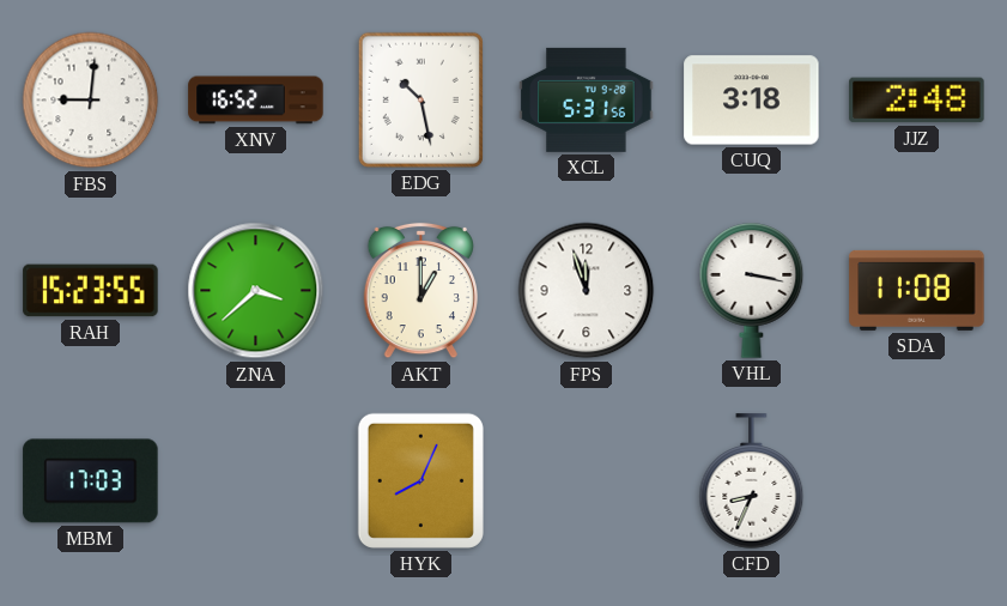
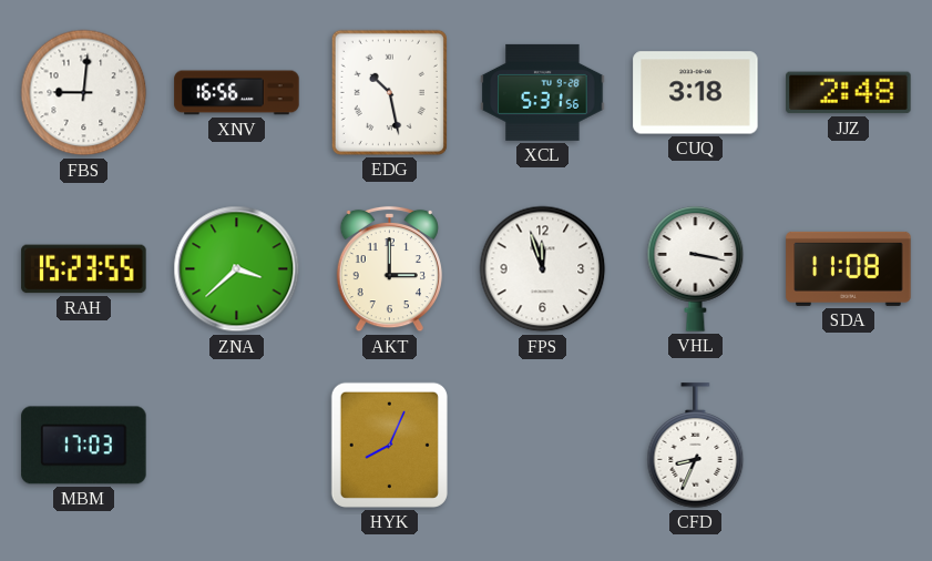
XNV: 16:52 -> 16:56
AKT: 1:00 -> 3:00
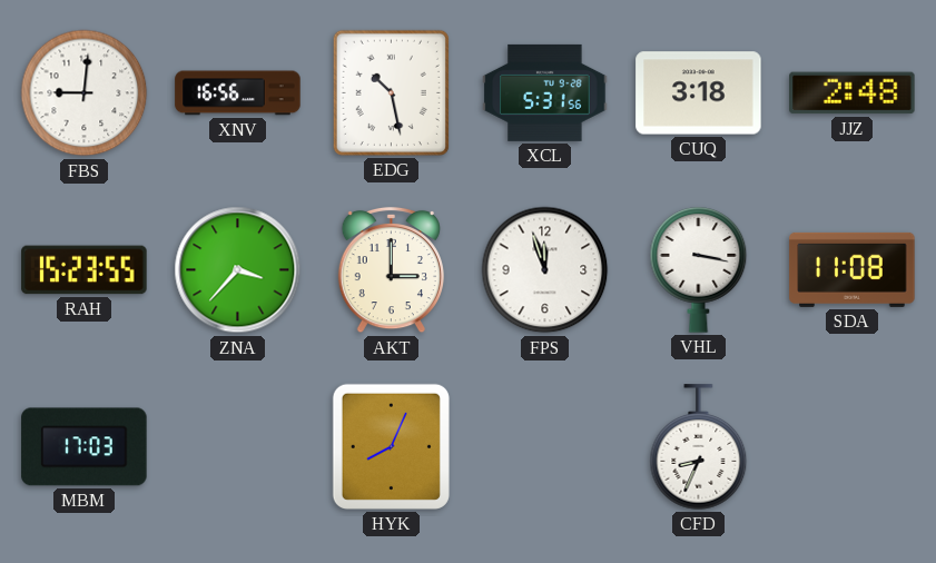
ZNA: 3:38 -> 3:37
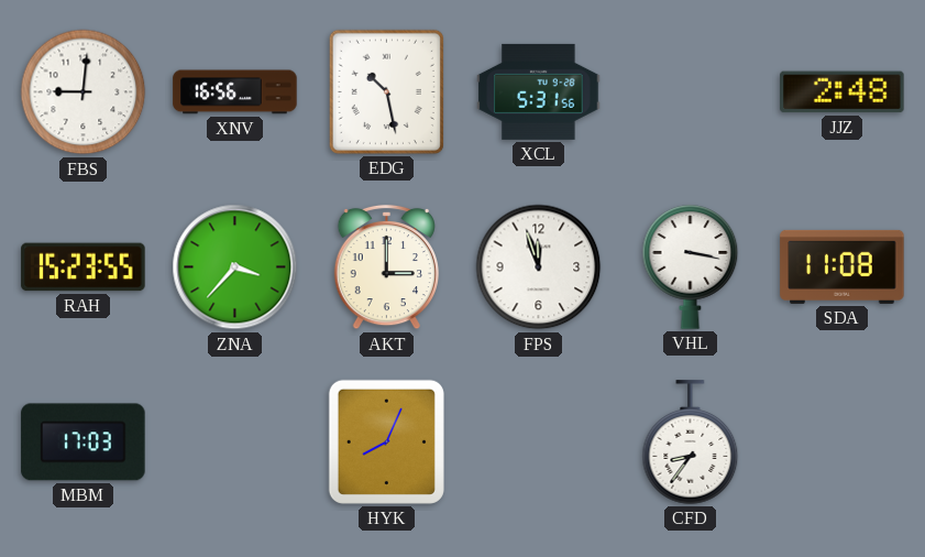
CUQ: 3:18 -> none
CFD: 8:34 -> 8:36
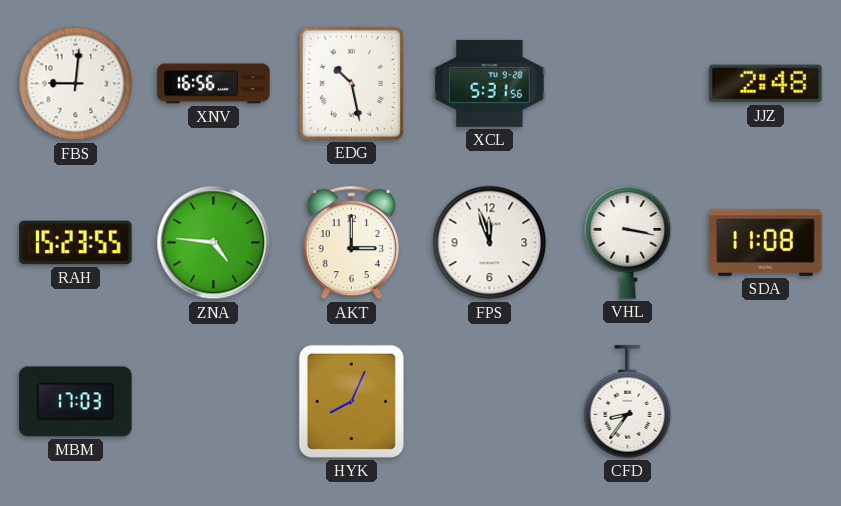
ZNA: 3:37 -> 4:46
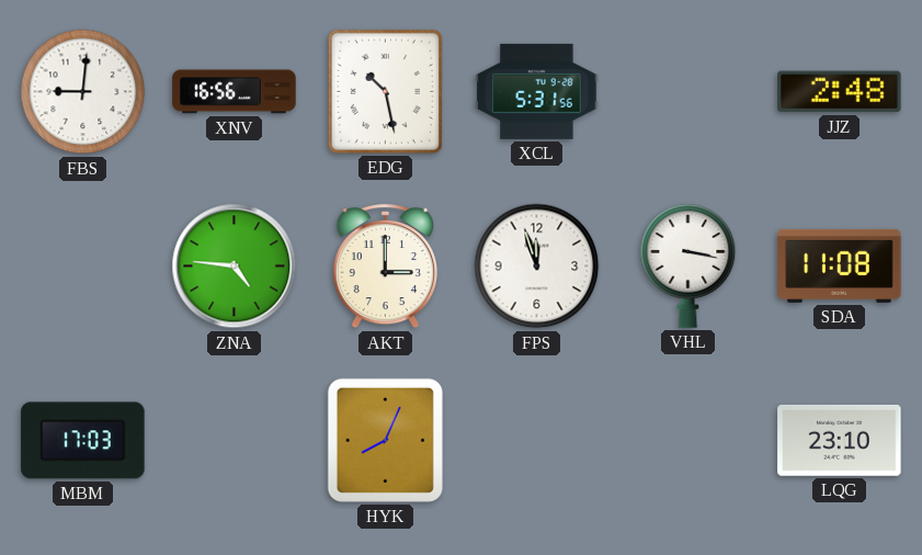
RAH: 15:23 -> none
CFD: 8:36 -> none
LQG: none -> 23:10
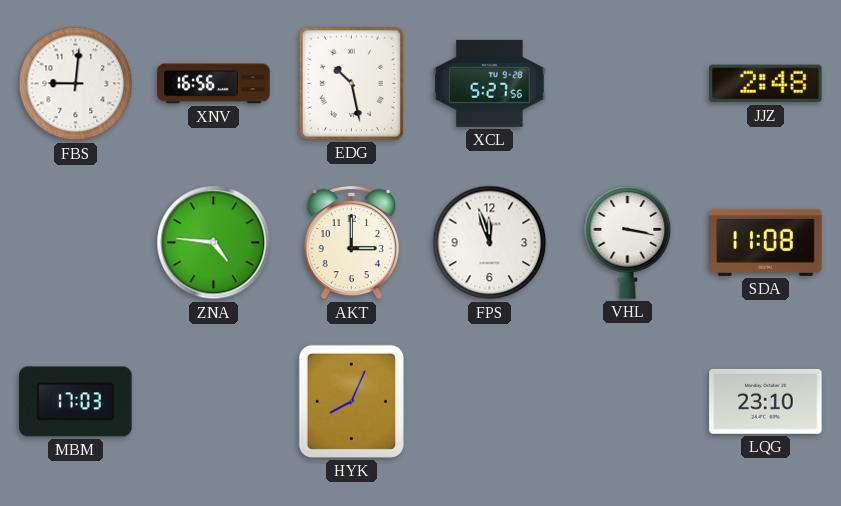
XCL: 5:31 -> 5:27
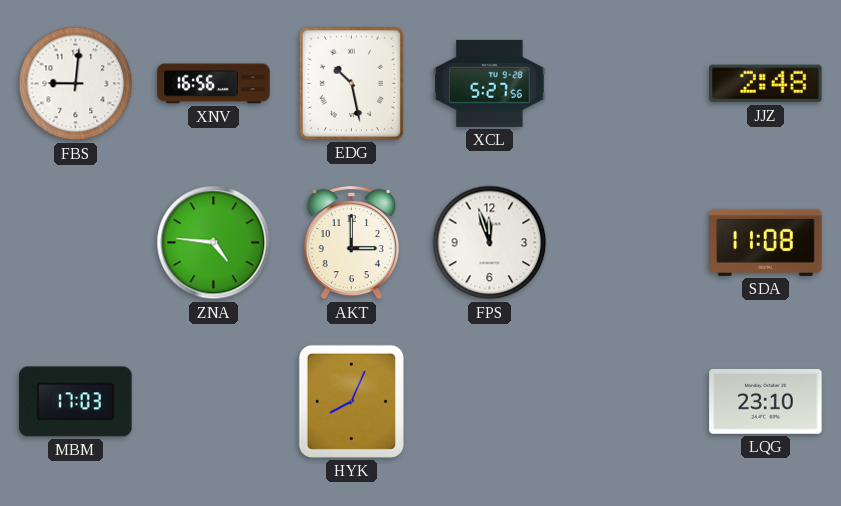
VHL: 3:17 -> none
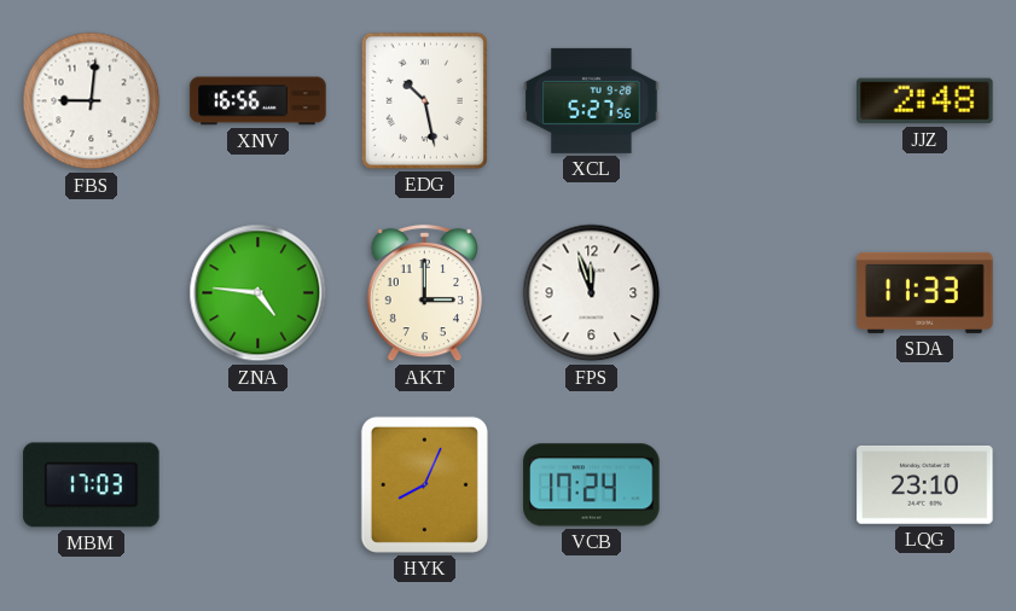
SDA: 11:08 -> 11:33
VCB: none -> 17:24
